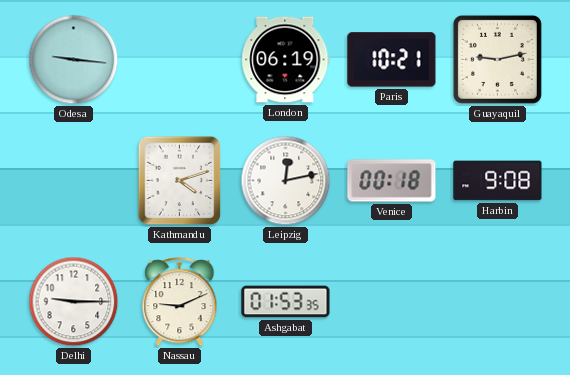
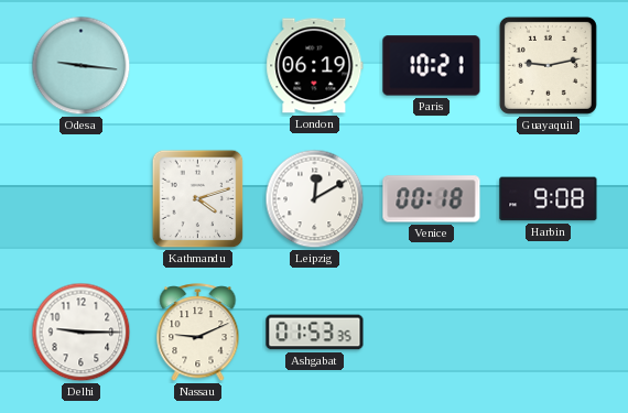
Leipzig: 12:13 -> 12:10
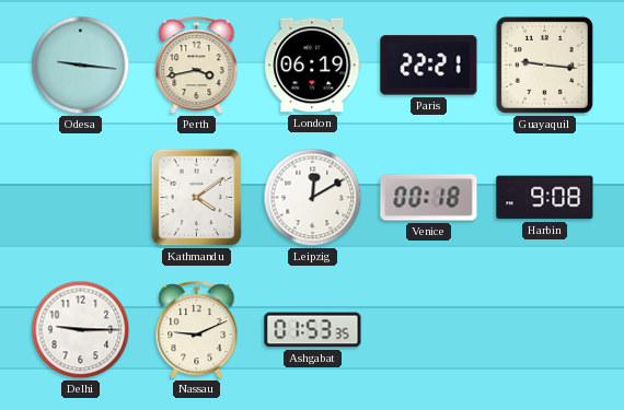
Perth: none -> 3:43
Paris: 10:21 -> 22:21
Guayaquil: 9:13 -> 9:16
Kathmandu: 4:12 -> 4:09
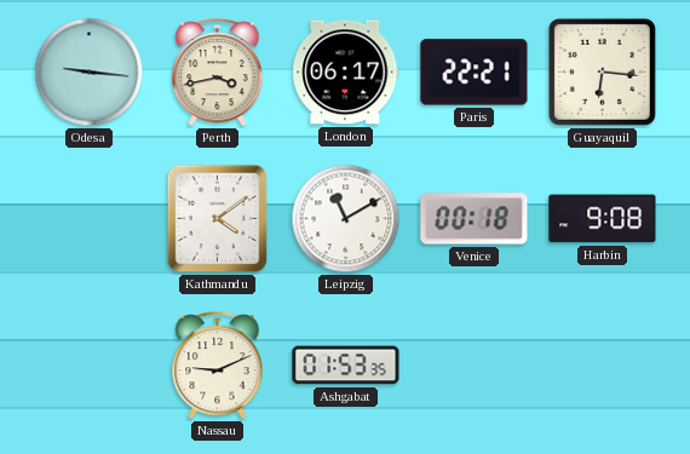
London: 06:19 -> 06:17
Guayaquil: 9:16 -> 6:16
Leipzig: 12:10 -> 11:10
Delhi: 9:15 -> none
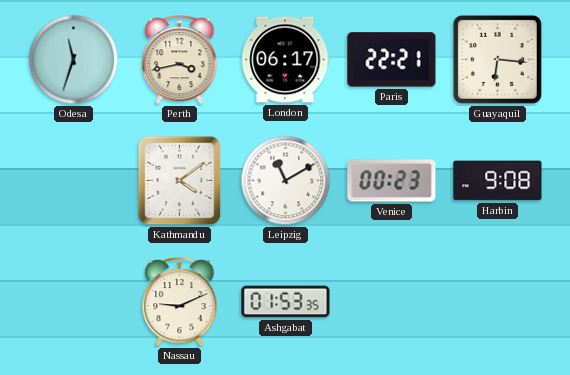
Odesa: 9:16 -> 11:33
Venice: 00:18 -> 00:23
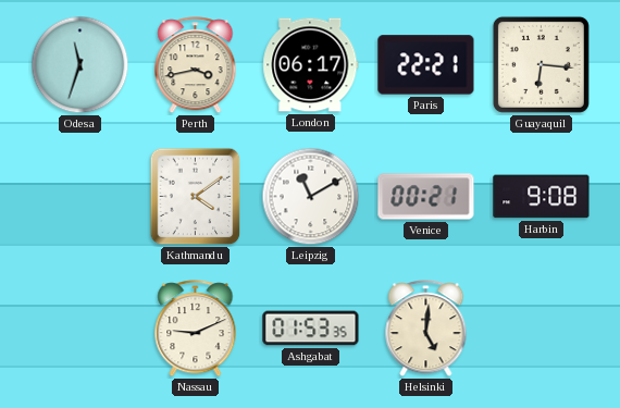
Venice: 00:23 -> 00:21
Helsinki: none -> 5:01
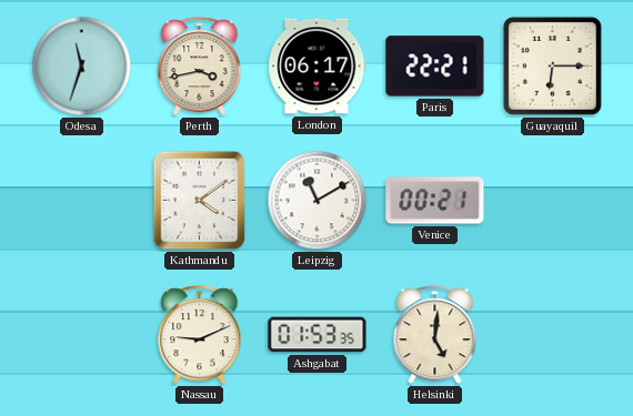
Guayaquil: 6:16 -> 6:15
Harbin: 9:08 -> none
